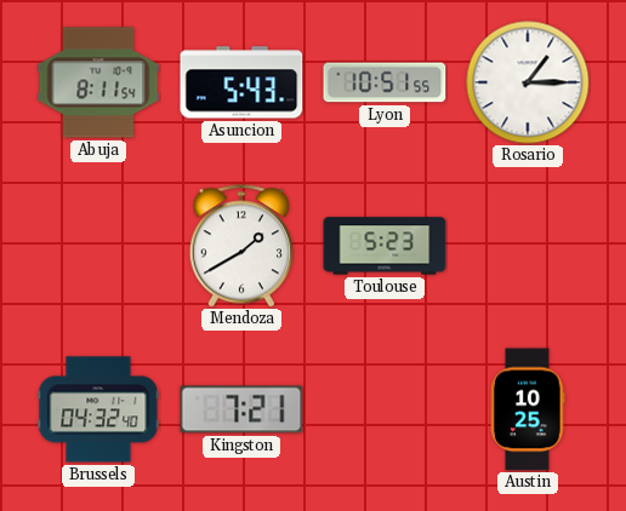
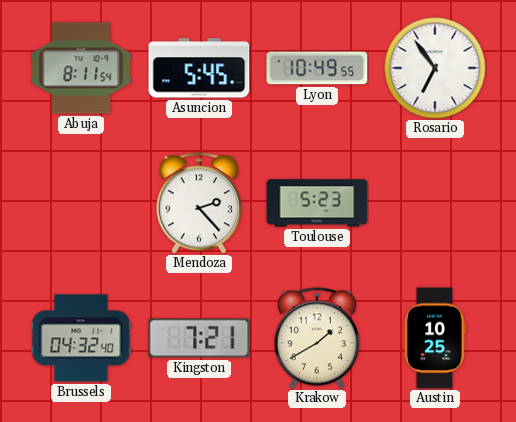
Asuncion: 5:43 -> 5:45
Lyon: 10:51 -> 10:49
Rosario: 1:15 -> 6:54
Mendoza: 1:40 -> 2:23
Krakow: none -> 1:40
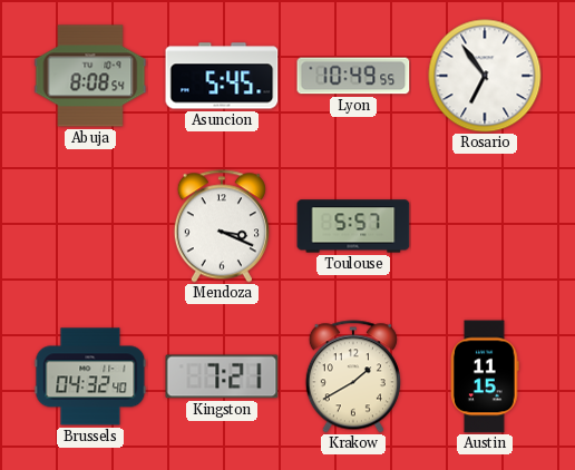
Abuja: 8:11 -> 8:08
Mendoza: 2:23 -> 3:19
Toulouse: 5:23 -> 5:57
Austin: 10:25 -> 11:15
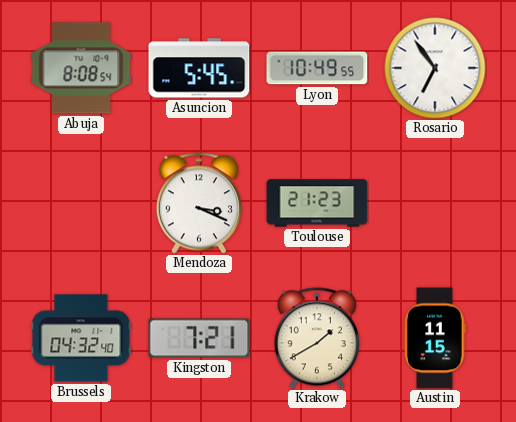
Toulouse: 5:57 -> 21:23
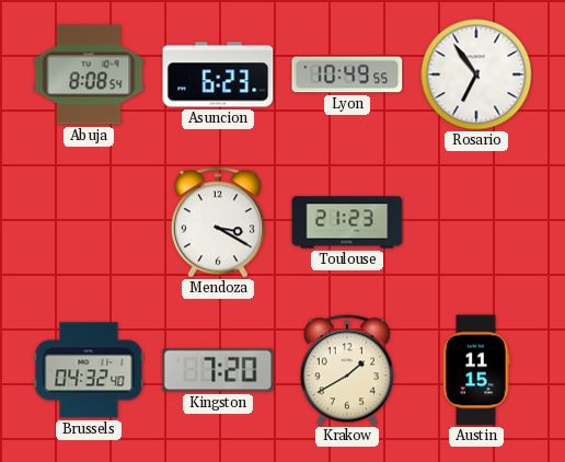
Asuncion: 5:45 -> 6:23
Mendoza: 3:19 -> 3:20
Kingston: 7:21 -> 7:20
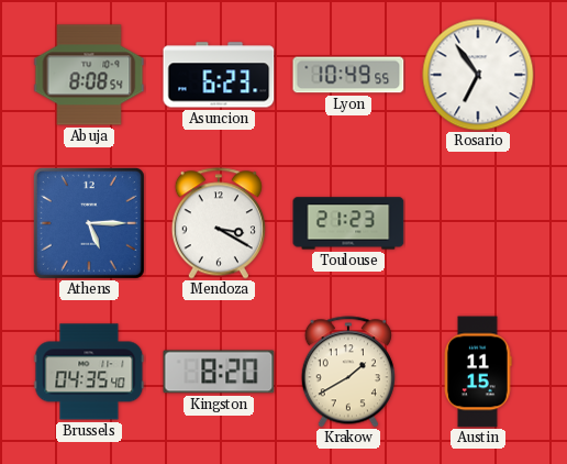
Athens: none -> 5:15
Brussels: 04:32 -> 04:35
Kingston: 7:20 -> 8:20
